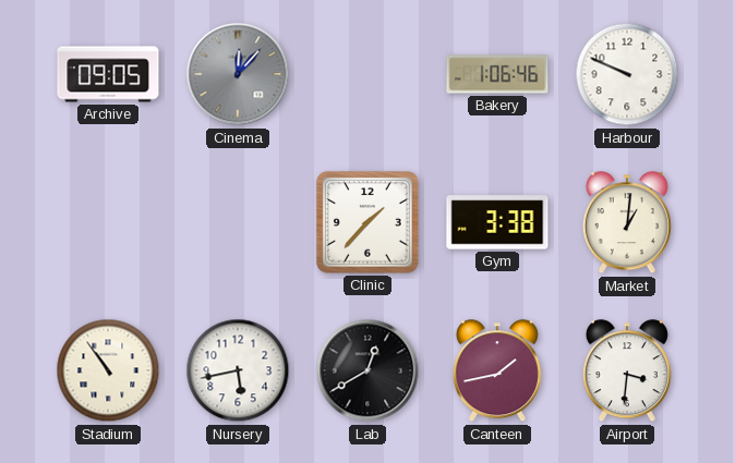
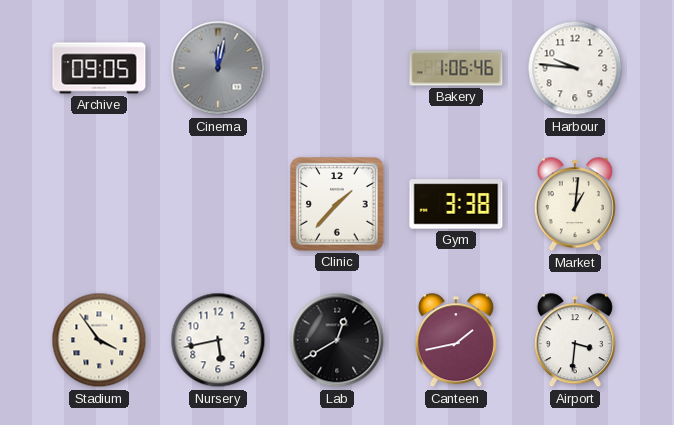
Cinema: 12:07 -> 12:02
Harbour: 9:49 -> 9:46
Stadium: 10:54 -> 3:54
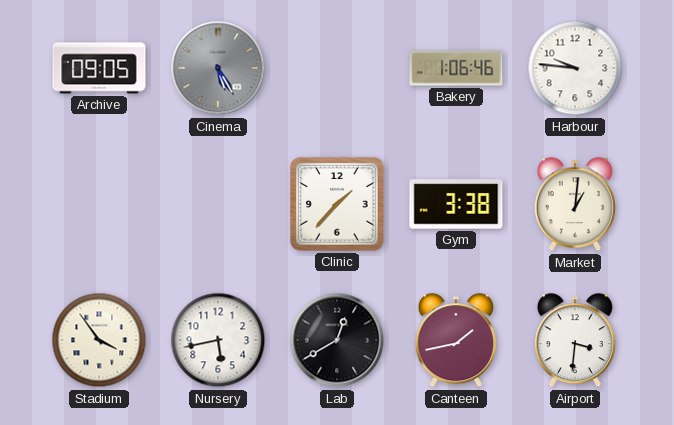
Cinema: 12:02 -> 5:25
